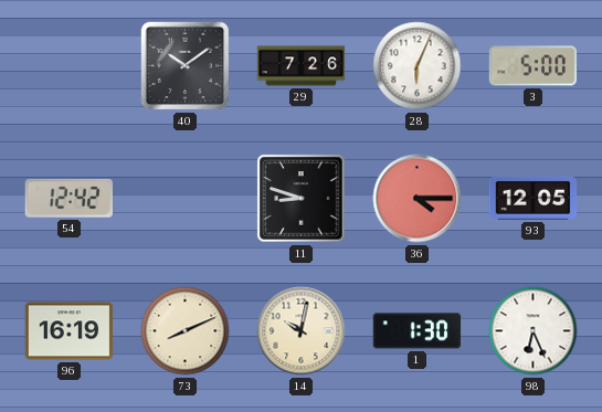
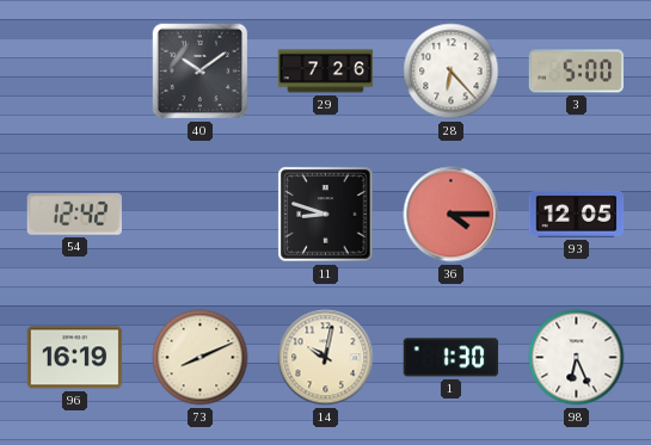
28: 6:04 -> 6:23
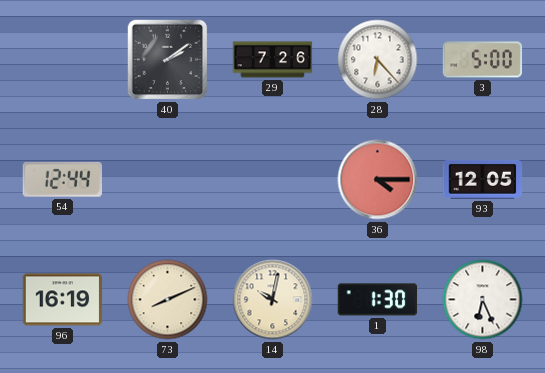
40: 10:09 -> 2:09
54: 12:42 -> 12:44
11: 8:48 -> none
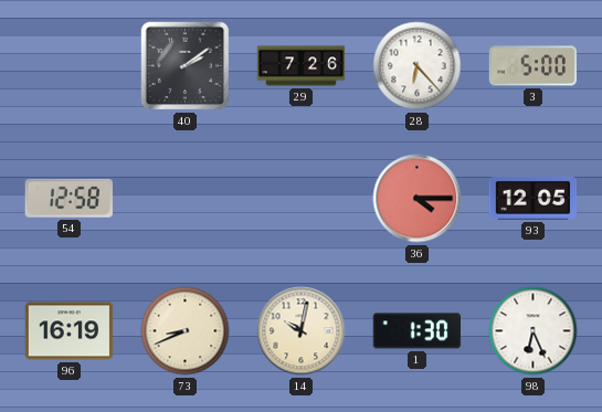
54: 12:44 -> 12:58
73: 8:11 -> 8:41
